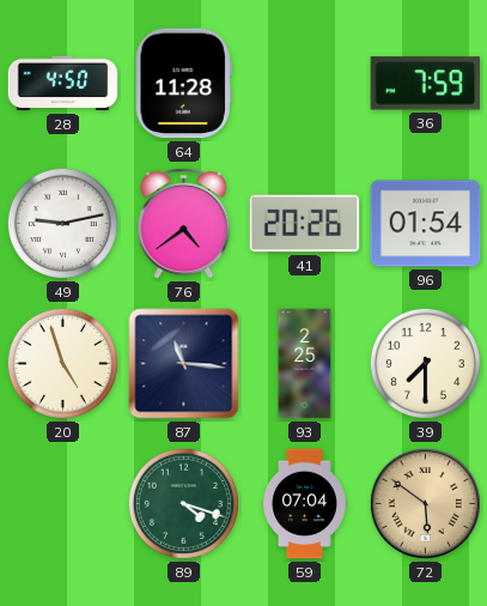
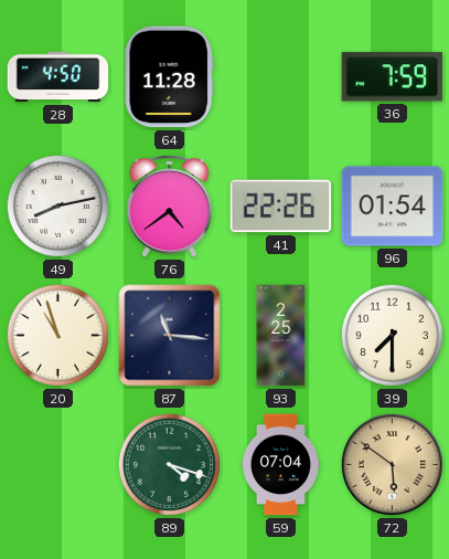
49: 9:13 -> 8:13
41: 20:26 -> 22:26
20: 4:57 -> 10:57
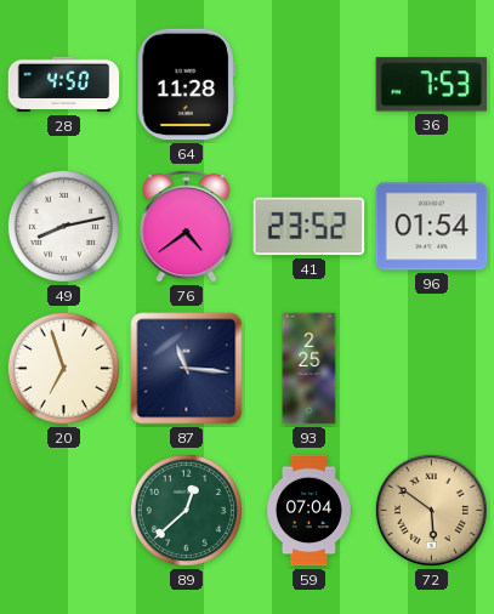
36: 7:59 -> 7:53
41: 22:26 -> 23:52
20: 10:57 -> 6:57
39: 7:30 -> none
89: 4:18 -> 12:38
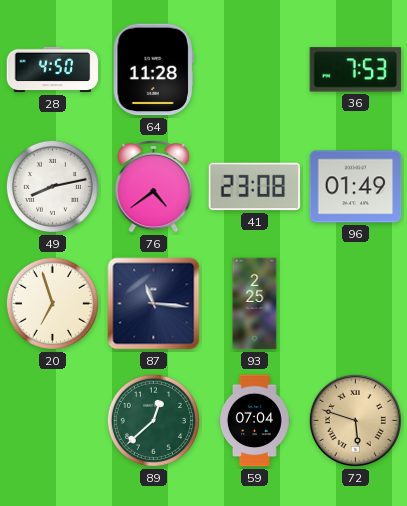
41: 23:52 -> 23:08
96: 01:54 -> 01:49
72: 5:51 -> 5:48
